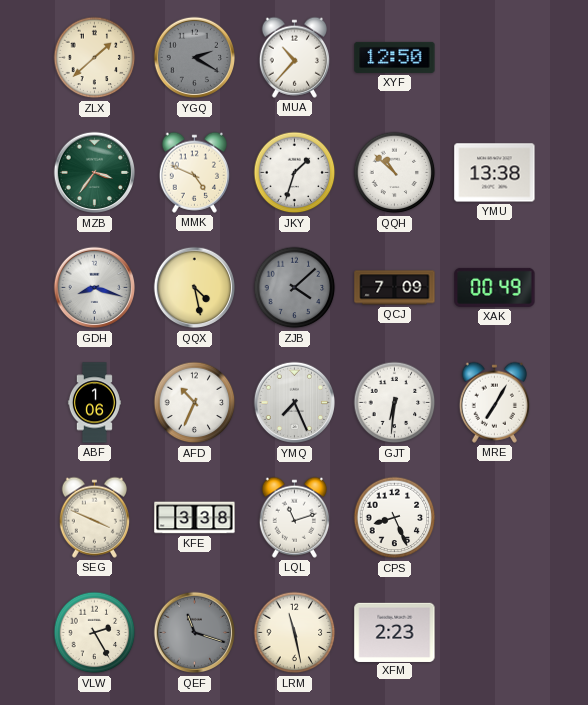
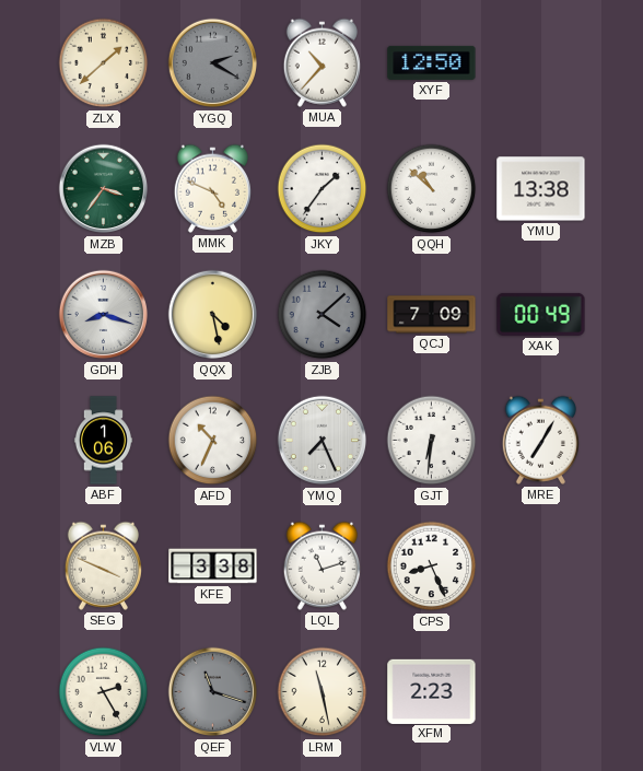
JKY: 1:33 -> 1:36
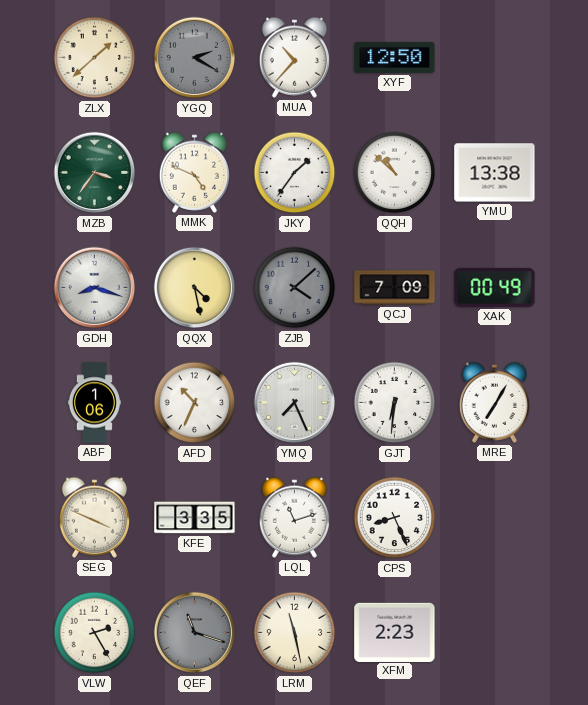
KFE: 3:38 -> 3:35
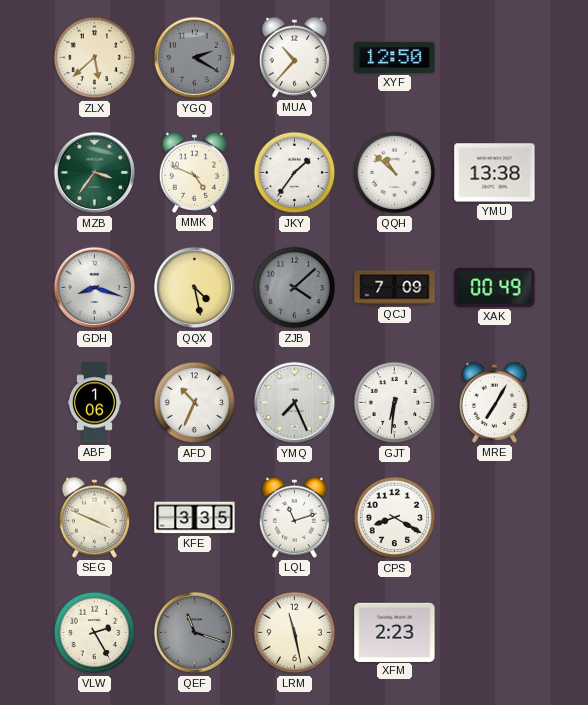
ZLX: 1:38 -> 5:38
CPS: 8:26 -> 8:20
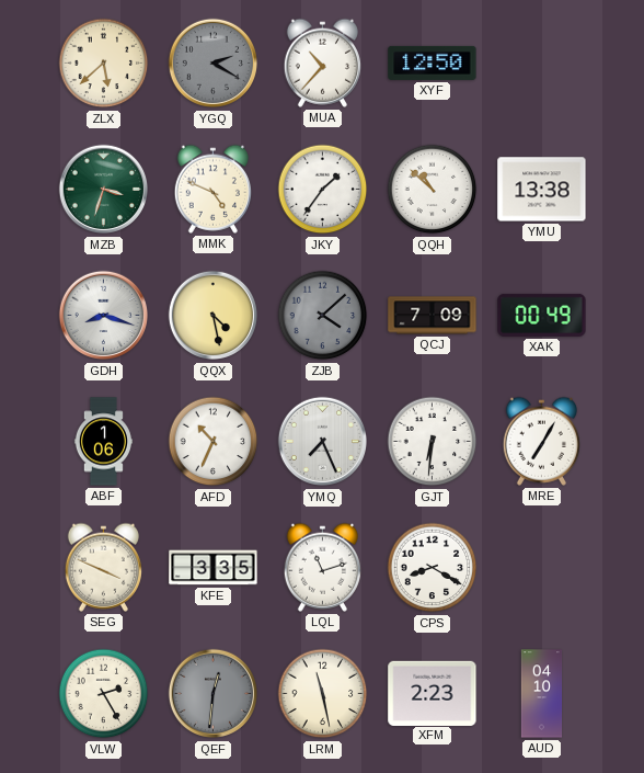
MZB: 3:36 -> 3:33
QEF: 11:18 -> 12:31
AUD: none -> 04:10
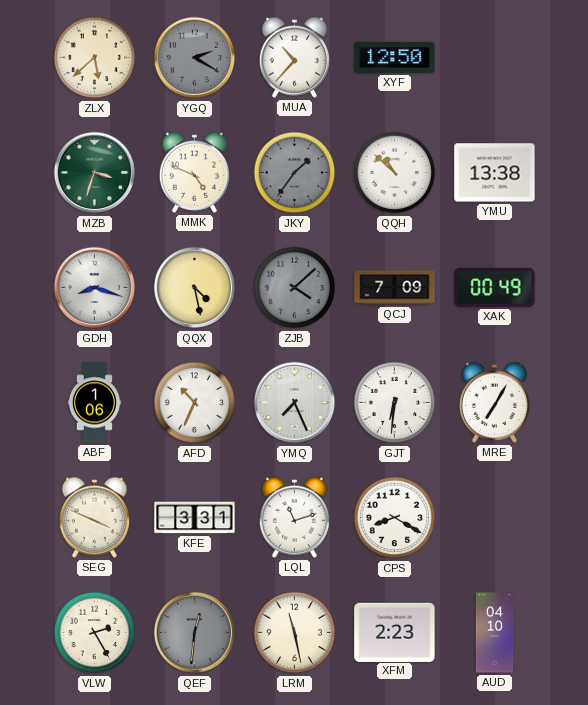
JKY dial: white -> grey
KFE: 3:35 -> 3:31
